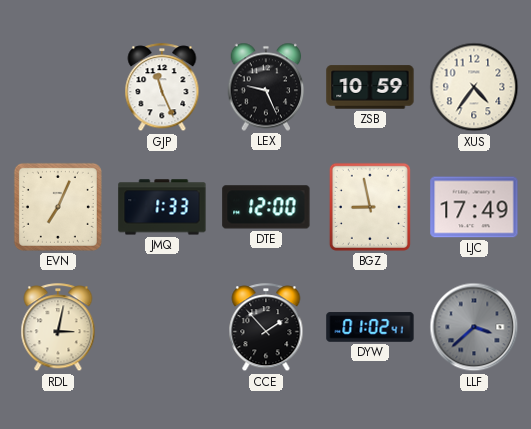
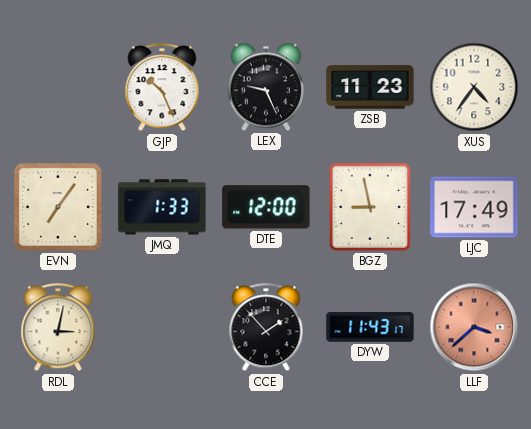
GJP: 11:26 -> 10:26
ZSB: 10:59 -> 11:23
EVN: 7:04 -> 7:06
DYW: 01:02 -> 11:43
LLF dial: grey -> salmon
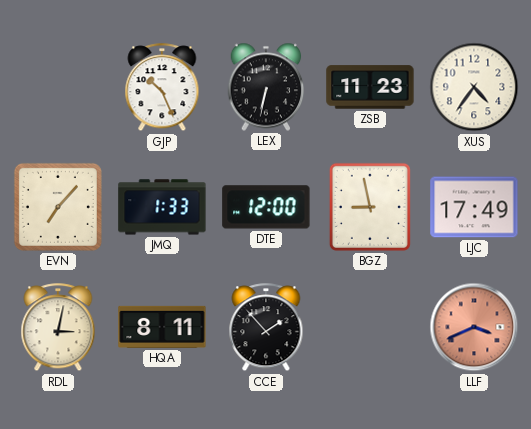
LEX: 9:26 -> 6:32
EVN: 7:06 -> 7:07
HQA: none -> 8:11
DYW: 11:43 -> none
LLF: 3:38 -> 3:41
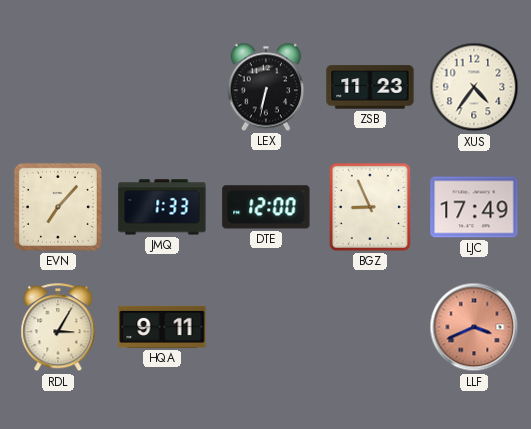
GJP: 10:26 -> none
BGZ: 8:58 -> 8:56
RDL: 3:02 -> 3:05
HQA: 8:11 -> 9:11
CCE: 1:53 -> none
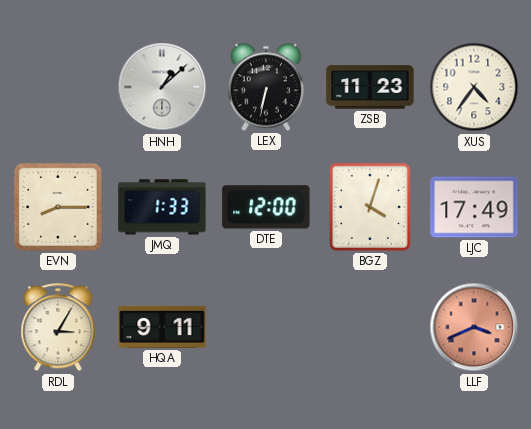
HNH: none -> 1:08
EVN: 7:07 -> 8:15
BGZ: 8:56 -> 4:03
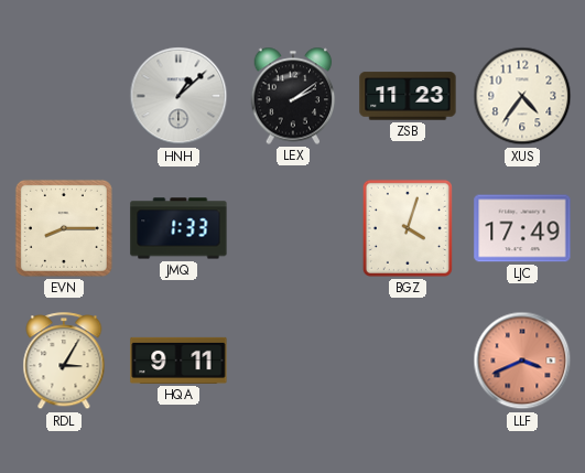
LEX: 6:32 -> 2:09
DTE: 12:00 -> none
